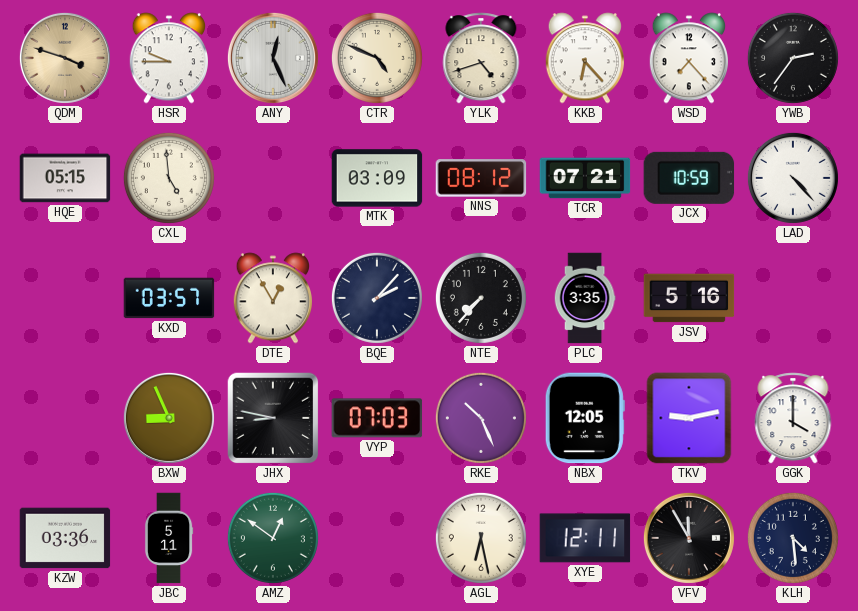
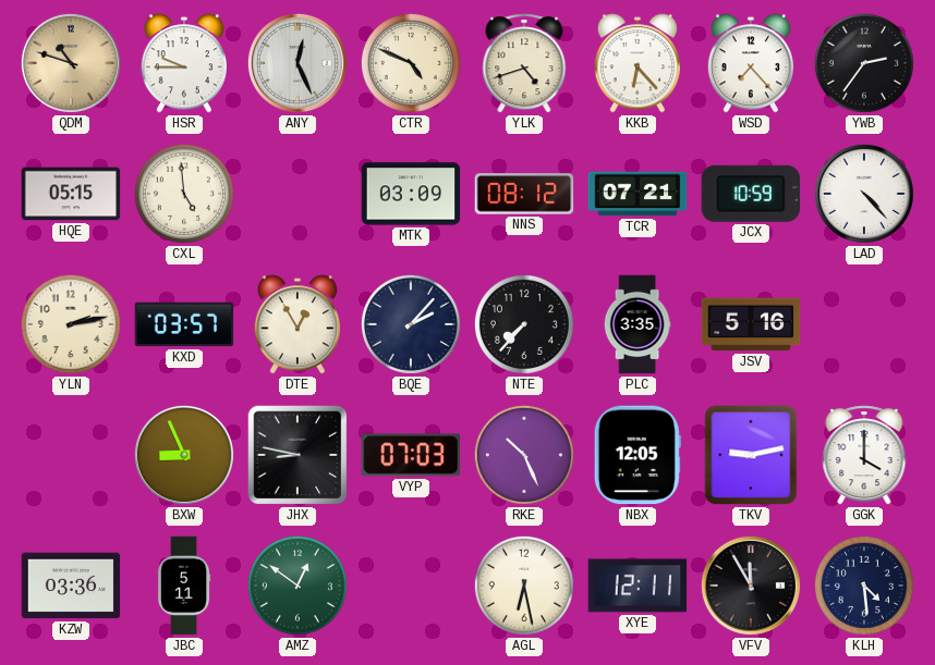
QDM: 3:48 -> 10:48
YLN: none -> 2:13
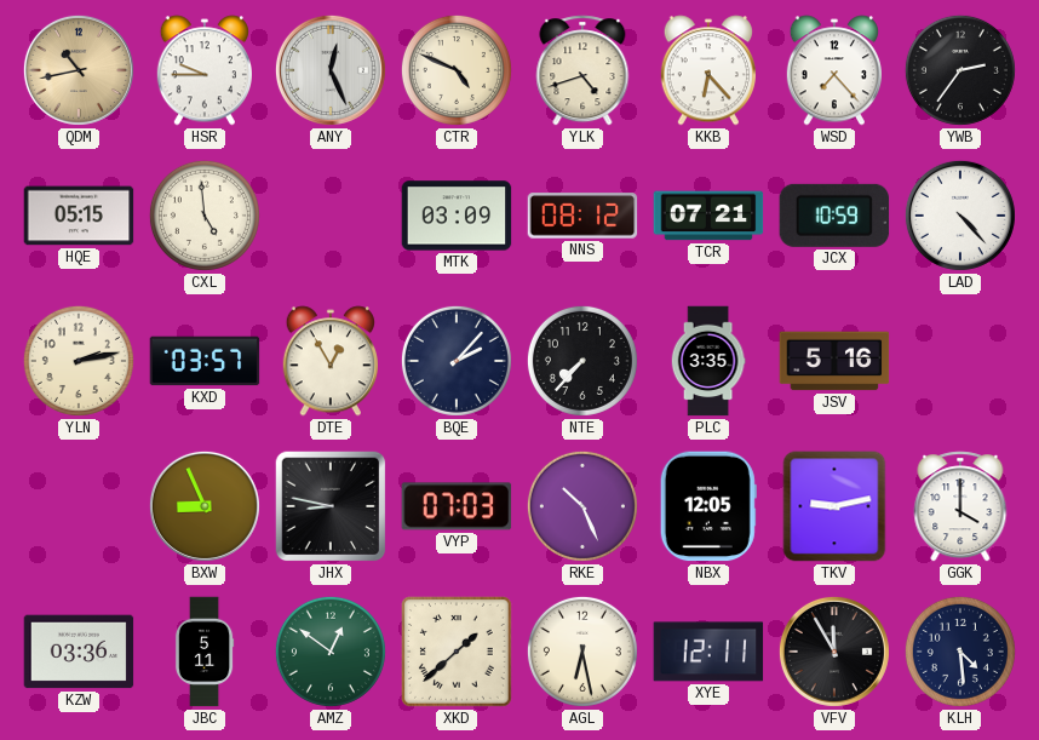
QDM: 10:48 -> 10:43
XKD: none -> 1:38
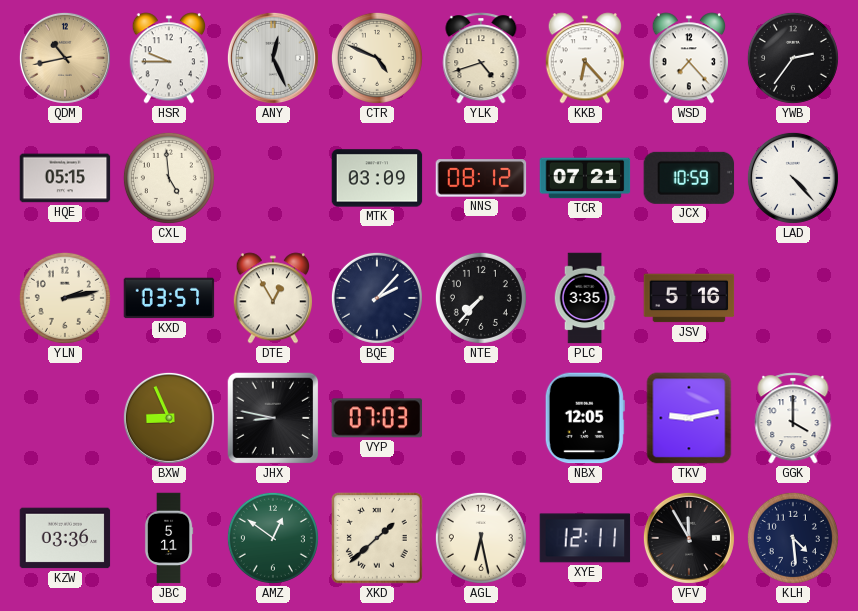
RKE: 10:26 -> none
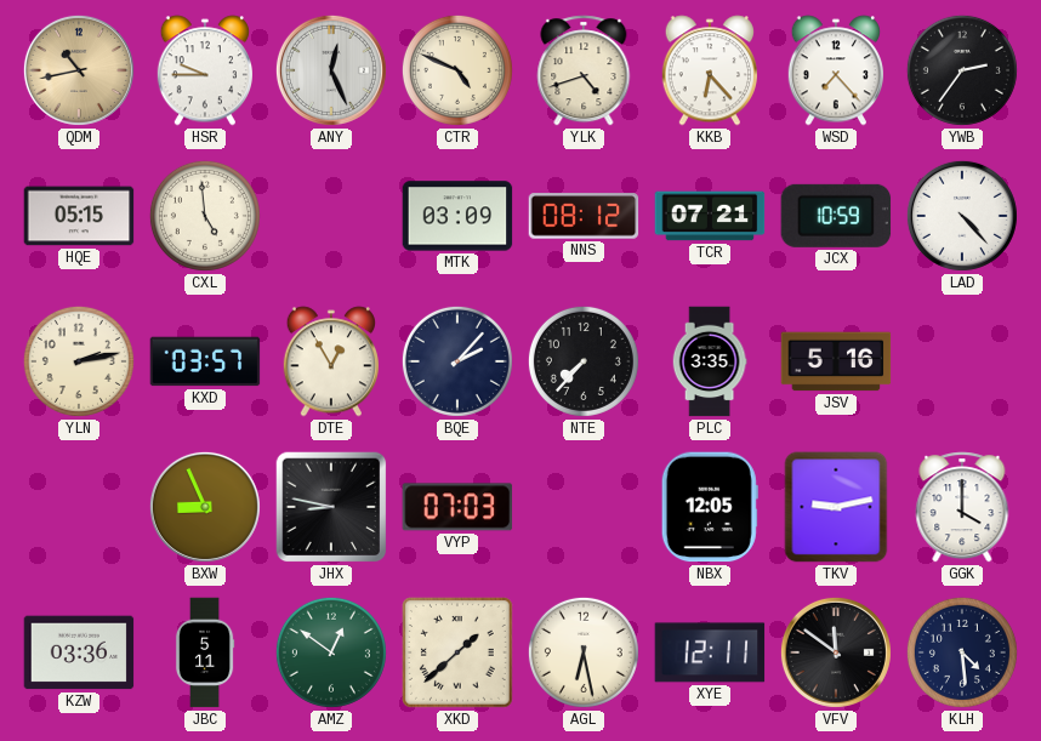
VFV: 11:55 -> 11:51
